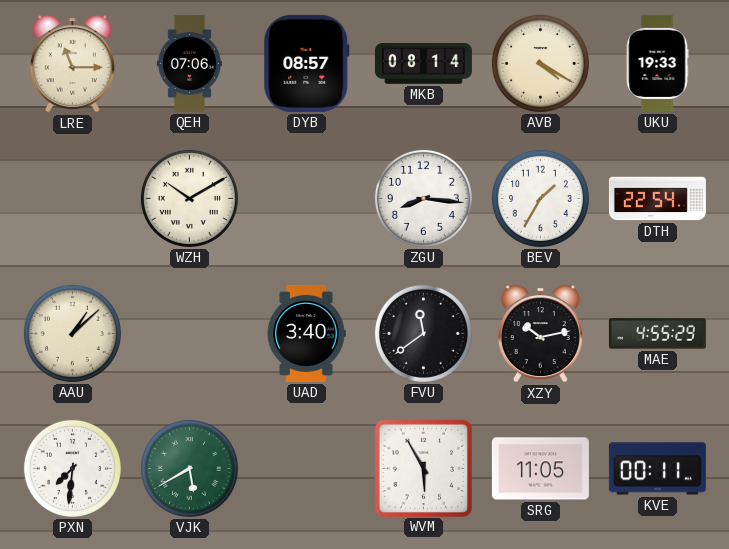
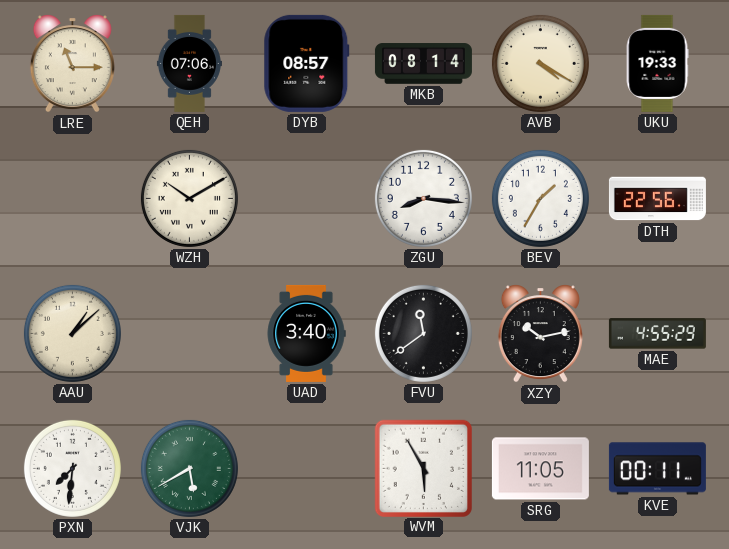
DTH: 22:54 -> 22:56
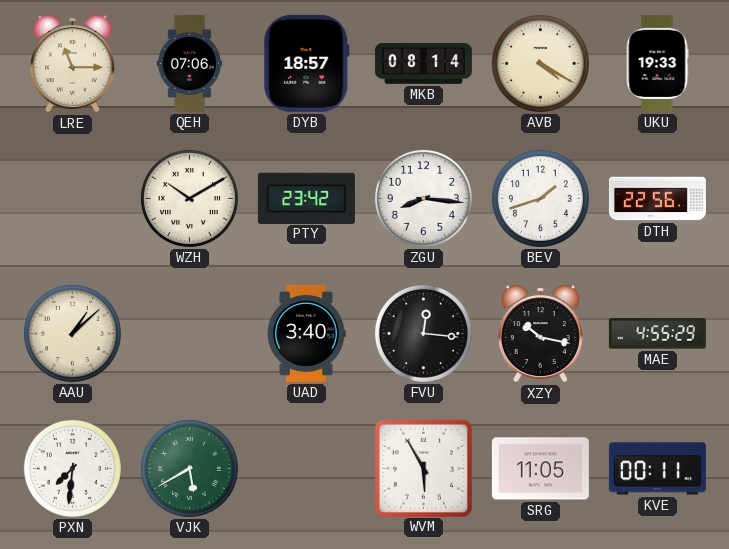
DYB: 08:57 -> 18:57
PTY: none -> 23:42
BEV: 1:35 -> 1:42
FVU: 11:39 -> 12:16
XZY: 10:13 -> 10:17
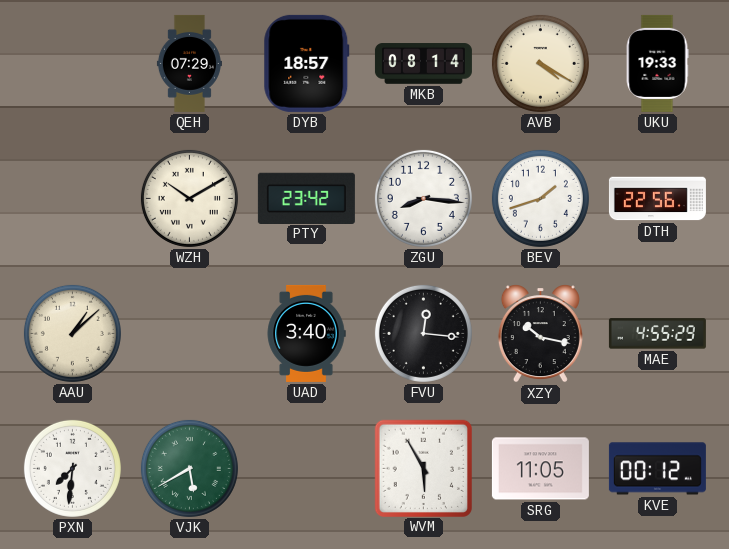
LRE: 11:15 -> none
QEH: 07:06 -> 07:29
KVE: 00:11 -> 00:12
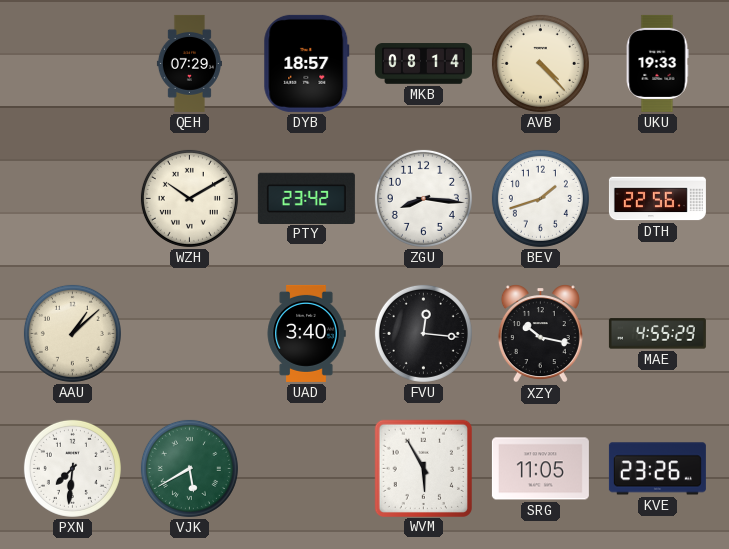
AVB: 4:20 -> 4:23
KVE: 00:12 -> 23:26
